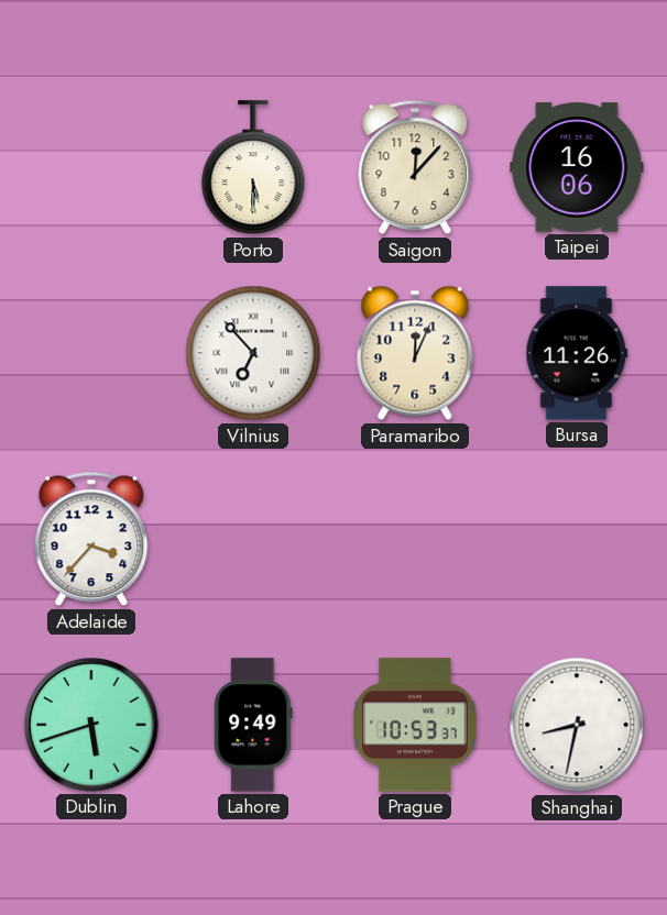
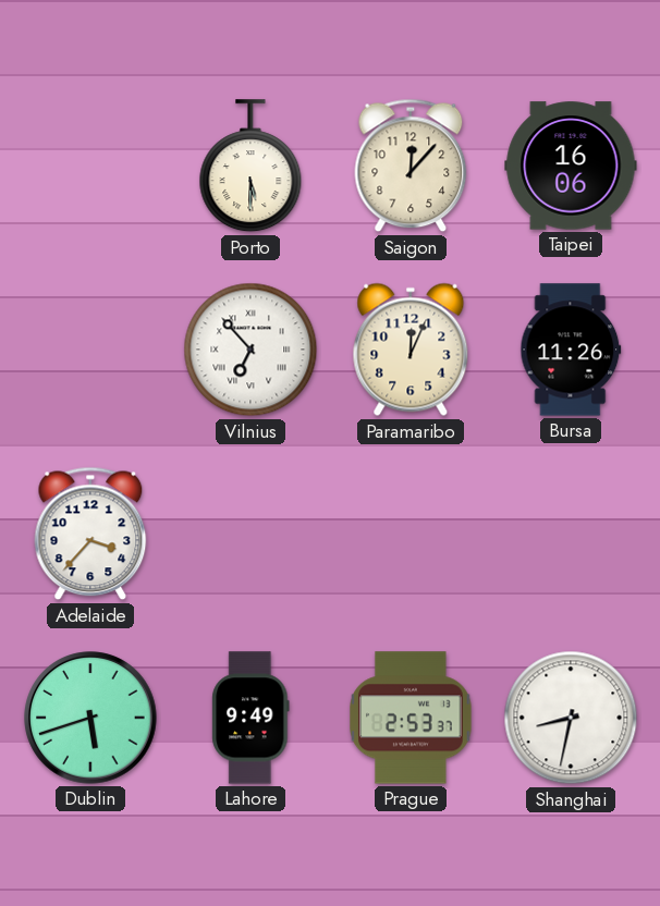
Prague: 10:53 -> 2:53
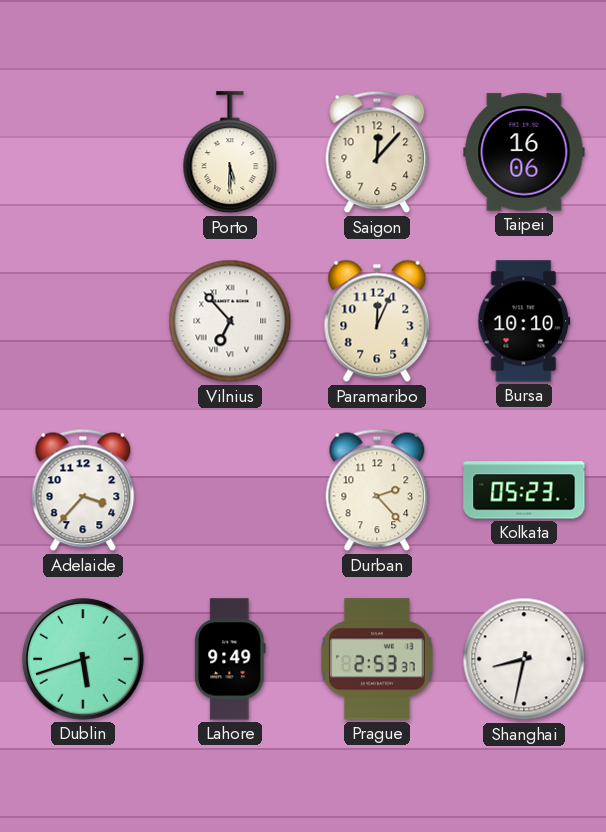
Bursa: 11:26 -> 10:10
Durban: none -> 2:23
Kolkata: none -> 05:23
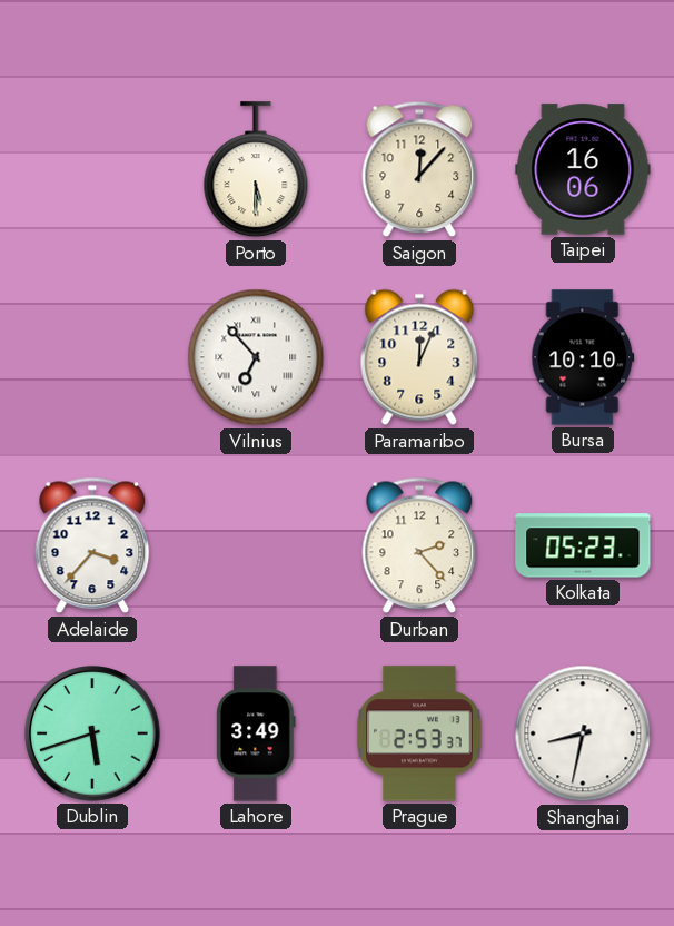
Lahore: 9:49 -> 3:49
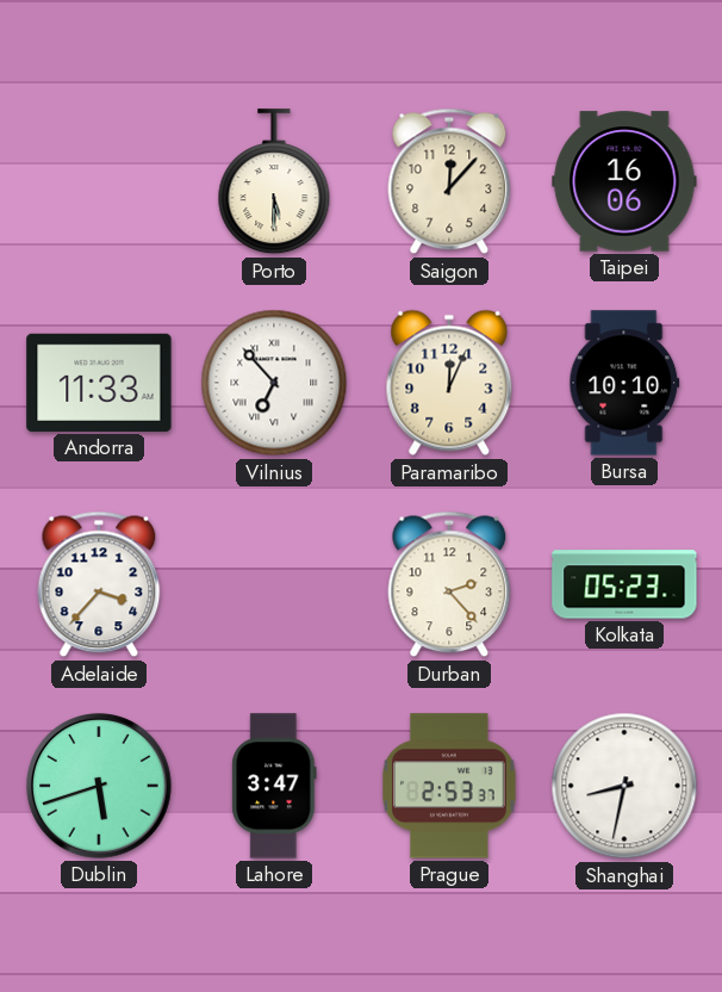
Andorra: none -> 11:33
Lahore: 3:49 -> 3:47
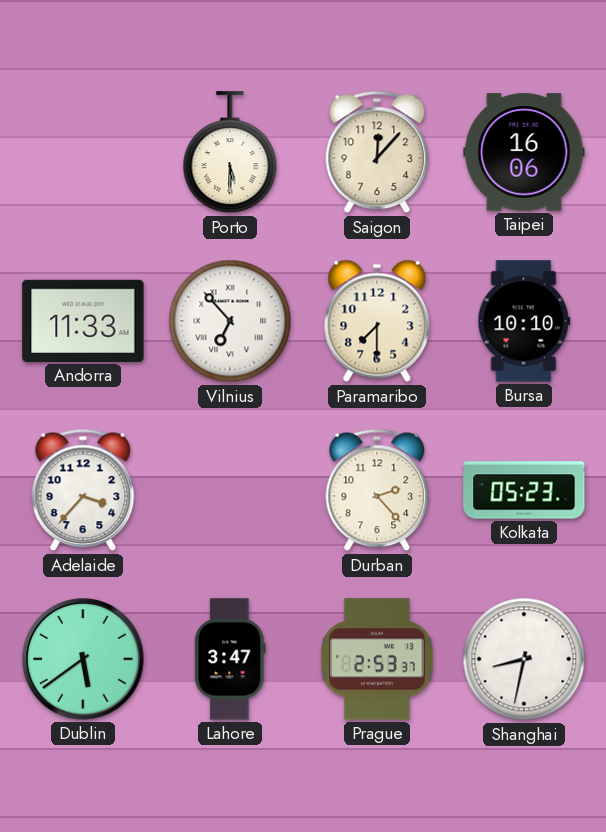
Paramaribo: 12:04 -> 7:30
Dublin: 5:42 -> 5:39
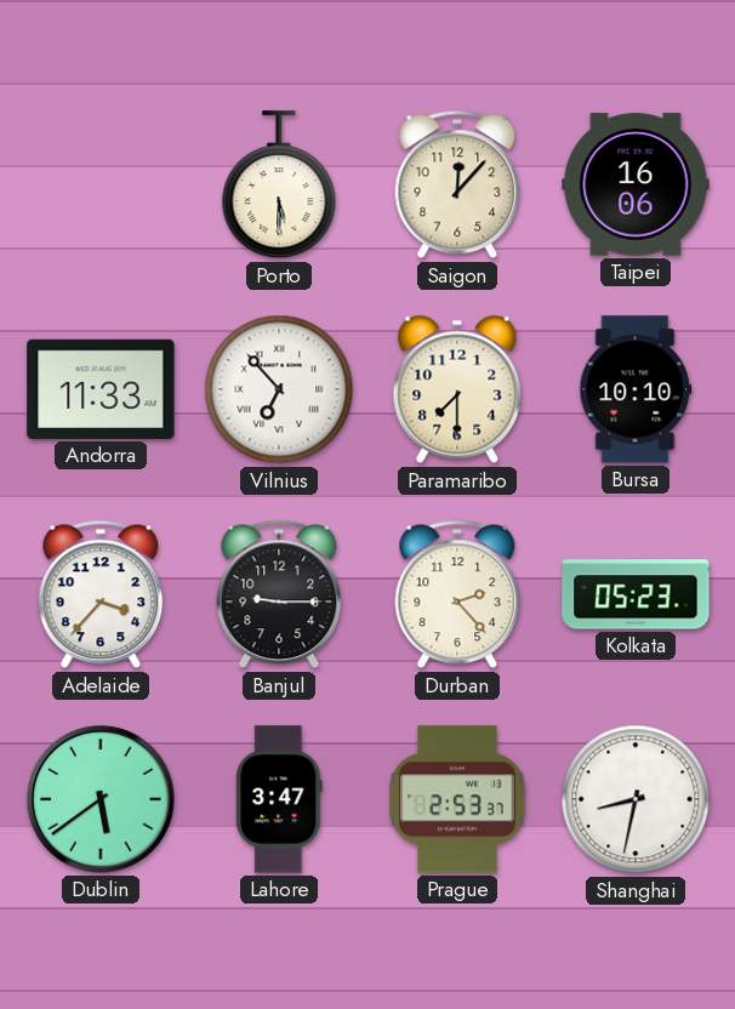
Banjul: none -> 9:15
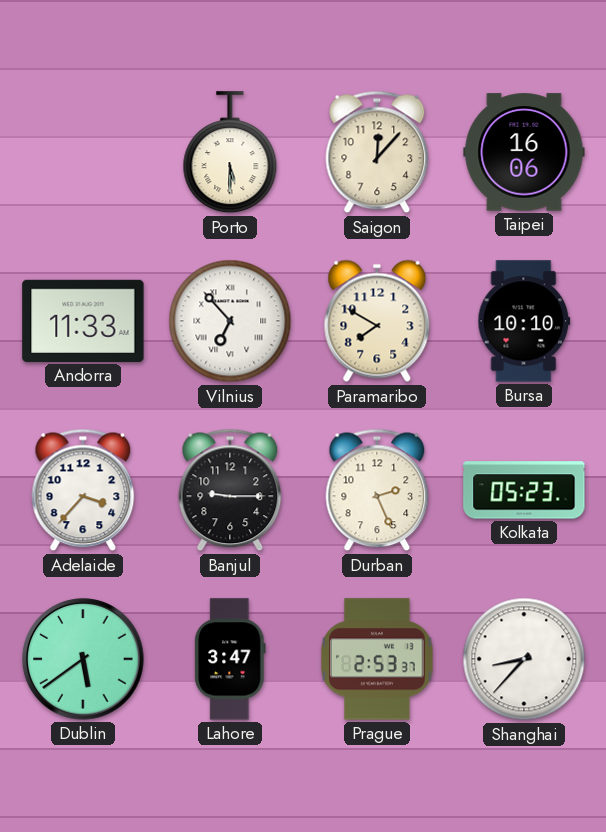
Paramaribo: 7:30 -> 7:50
Durban: 2:23 -> 2:26
Shanghai: 8:32 -> 8:37
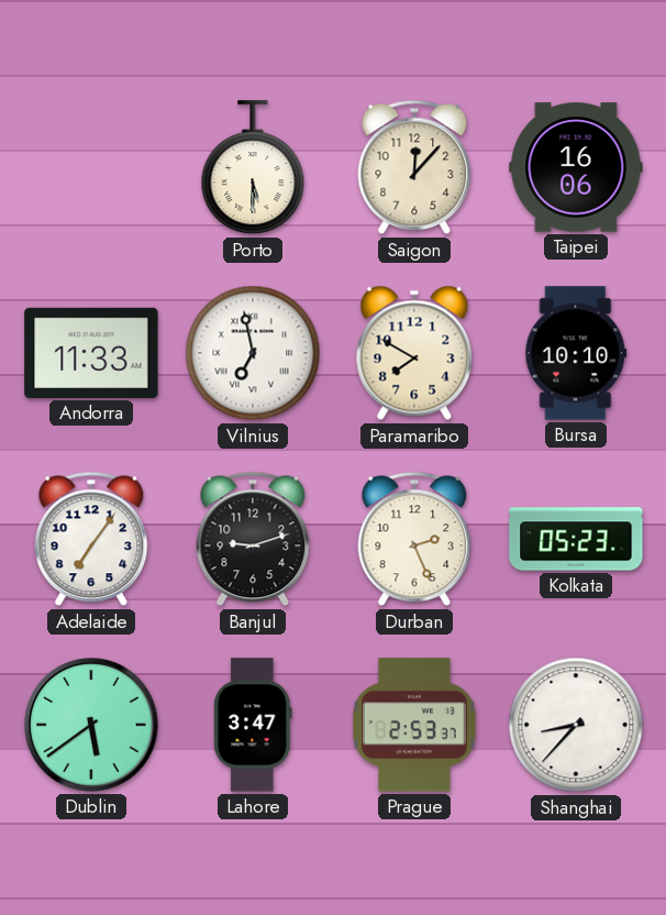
Vilnius: 6:53 -> 6:58
Adelaide: 3:37 -> 7:06
Banjul: 9:15 -> 9:12
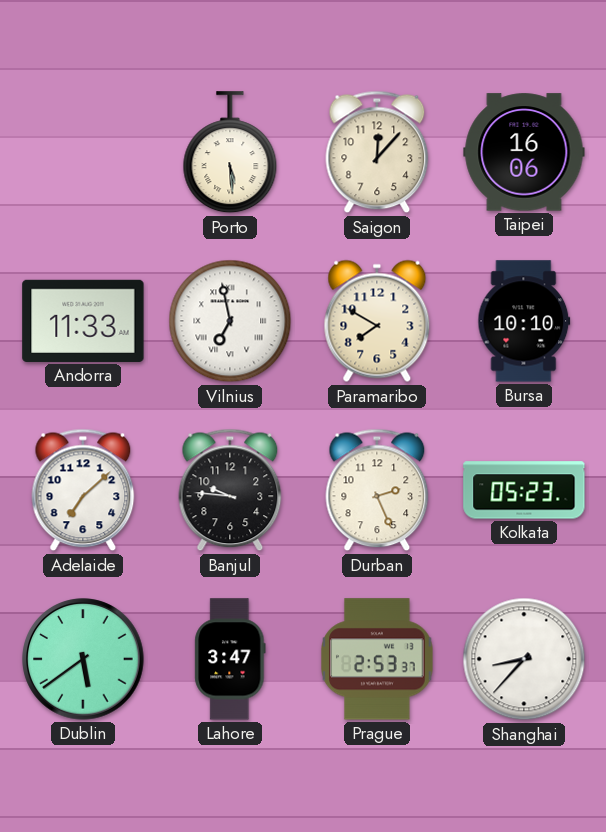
Porto: 5:30 -> 5:29
Adelaide: 7:06 -> 7:08
Banjul: 9:12 -> 9:46
